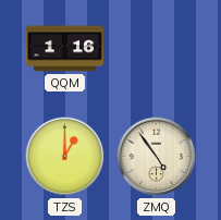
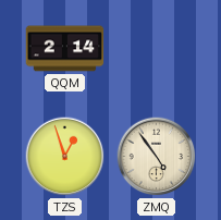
QQM: 1:16 -> 2:14
TZS: 1:00 -> 12:57
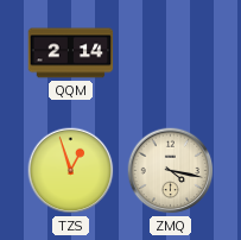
ZMQ: 4:54 -> 4:17
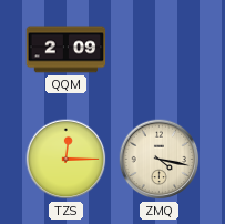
QQM: 2:14 -> 2:09
TZS: 12:57 -> 12:15
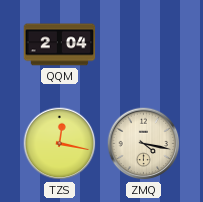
QQM: 2:09 -> 2:04
TZS: 12:15 -> 12:17
